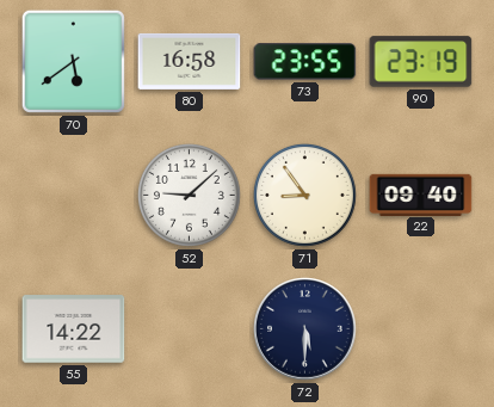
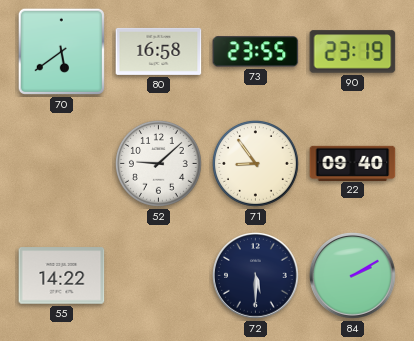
84: none -> 2:10
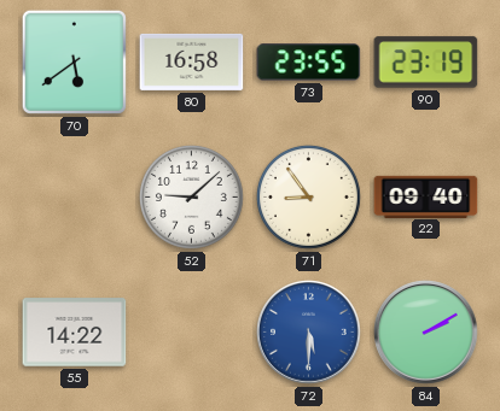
72 dial: navy -> blue
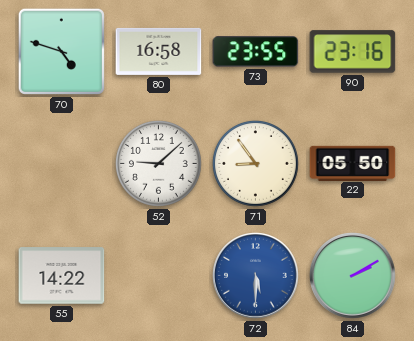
70: 5:39 -> 4:48
90: 23:19 -> 23:16
22: 09:40 -> 05:50
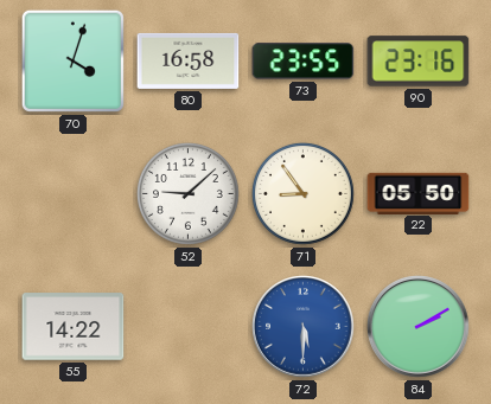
70: 4:48 -> 4:03
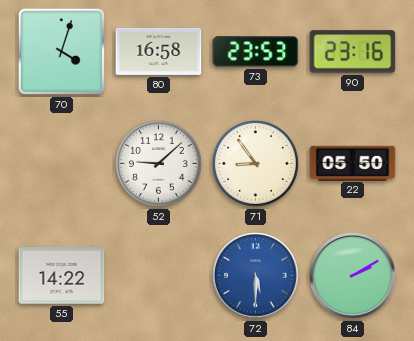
73: 23:55 -> 23:53
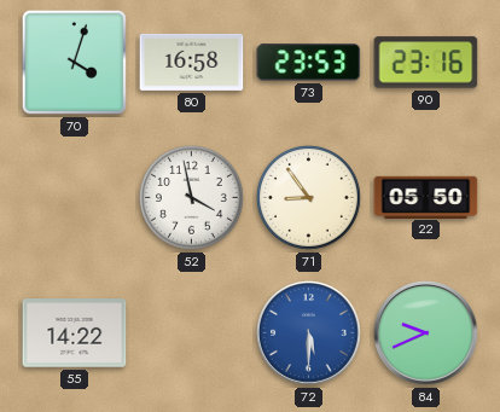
52: 9:08 -> 3:58
84: 2:10 -> 9:41
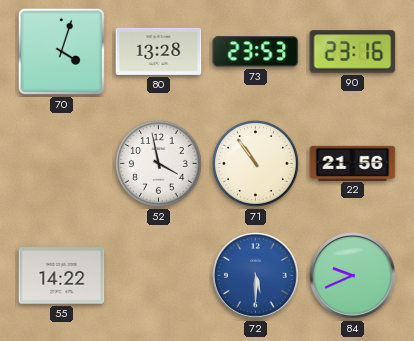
80: 16:58 -> 13:28
71: 8:54 -> 10:54
22: 05:50 -> 21:56
